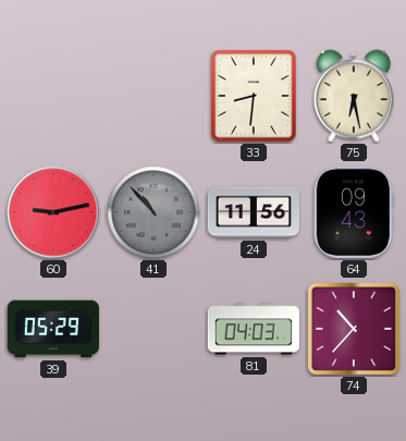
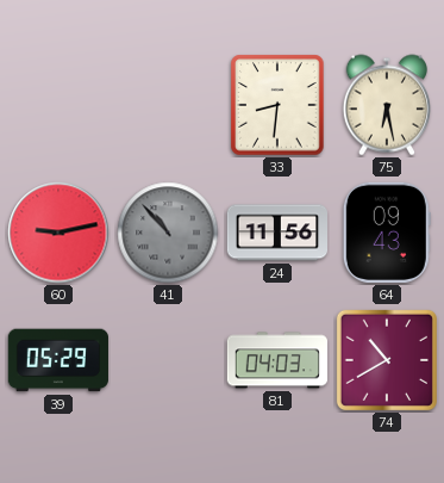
74: 10:37 -> 10:40
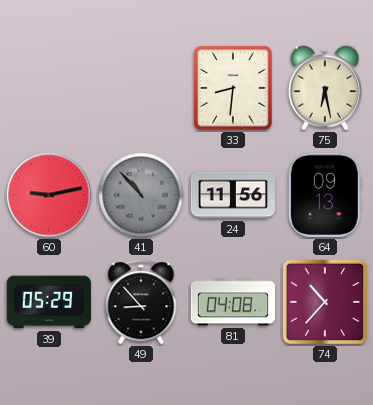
64: 09:43 -> 09:13
49: none -> 8:53
81: 04:03 -> 04:08
74: 10:40 -> 10:37
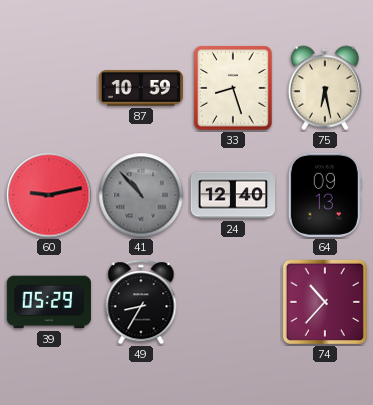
87: none -> 10:59
33: 8:31 -> 8:27
24: 11:56 -> 12:40
49: 8:53 -> 8:35
81: 04:08 -> none
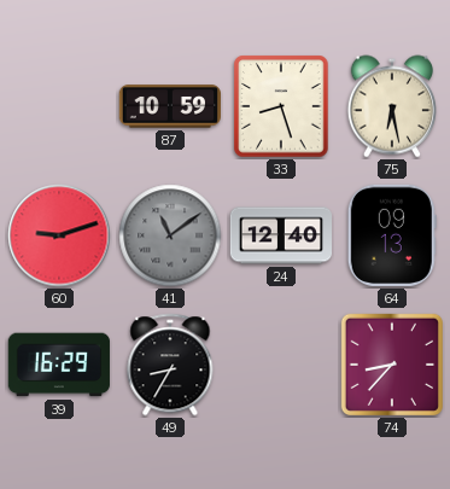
60: 9:13 -> 9:12
41: 10:53 -> 11:09
39: 05:29 -> 16:29
74: 10:37 -> 8:37
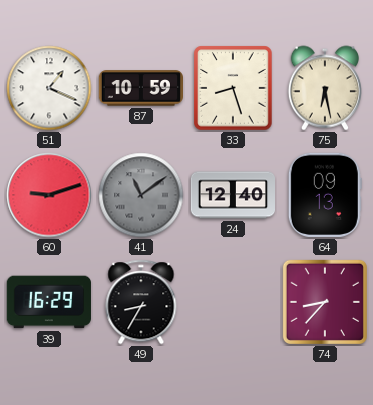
51: none -> 1:19
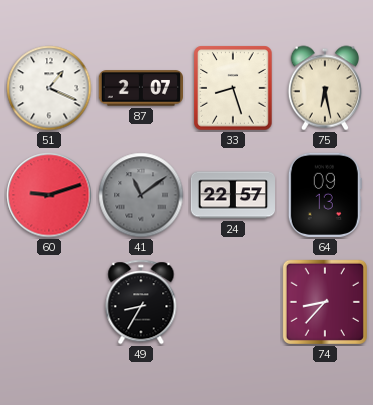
87: 10:59 -> 2:07
24: 12:40 -> 22:57
39: 16:29 -> none
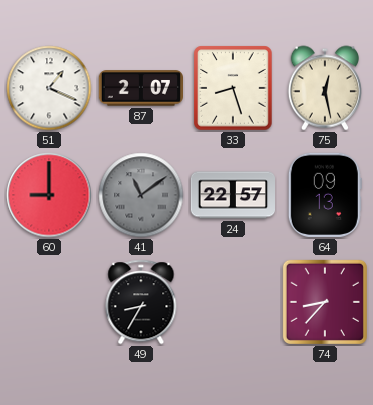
75: 6:28 -> 12:28
60: 9:12 -> 9:00
